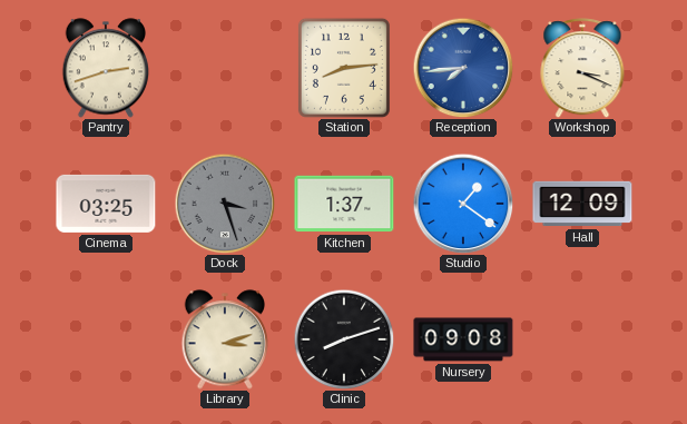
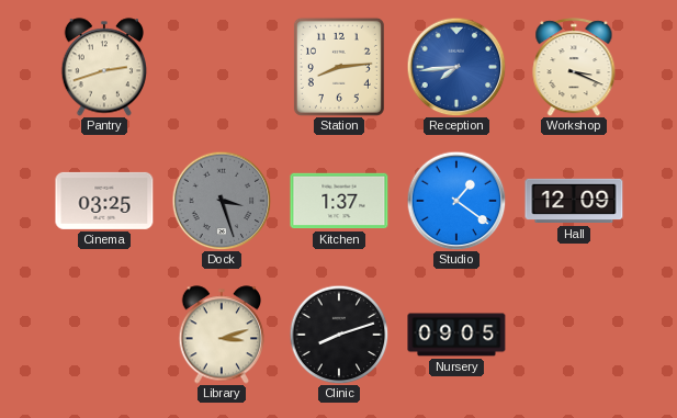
Nursery: 09:08 -> 09:05
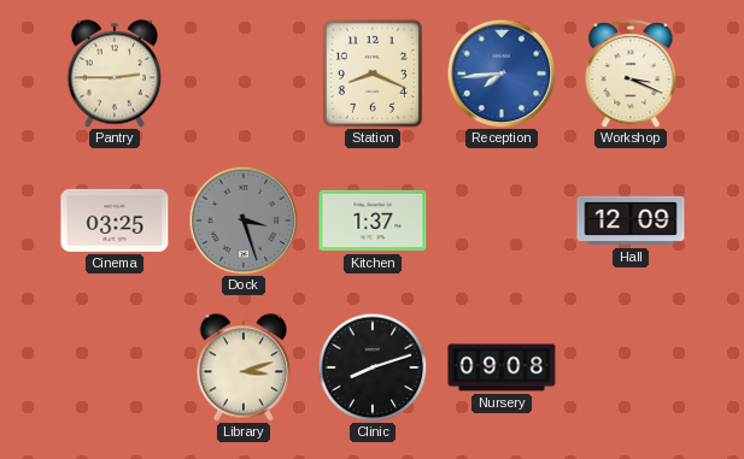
Pantry: 2:42 -> 2:45
Station: 8:14 -> 8:19
Studio: 1:21 -> none
Nursery: 09:05 -> 09:08
